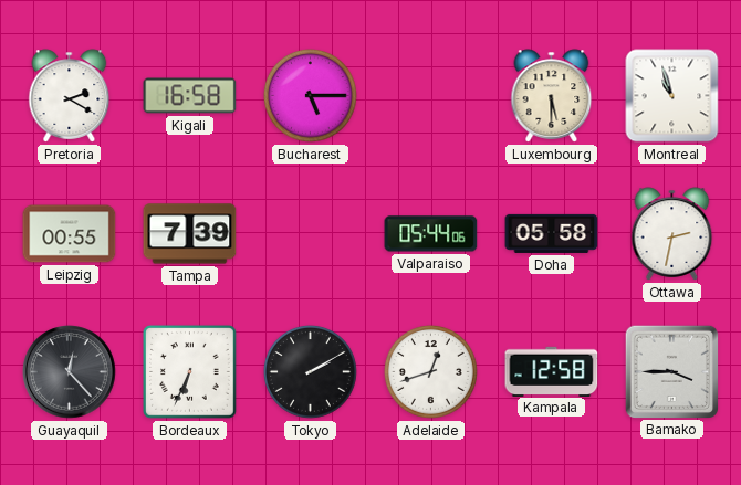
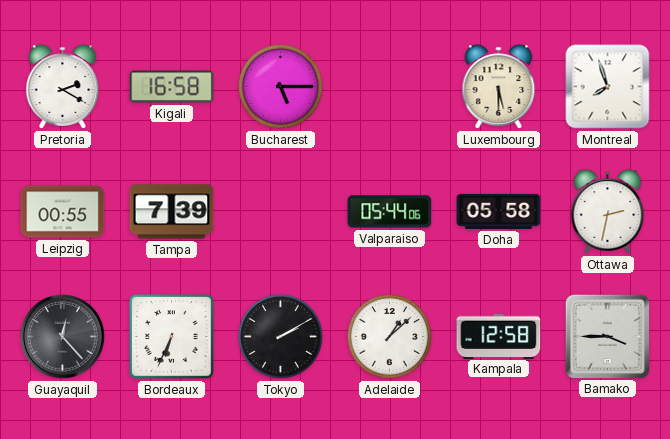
Montreal: 10:57 -> 7:57
Adelaide: 12:42 -> 1:08
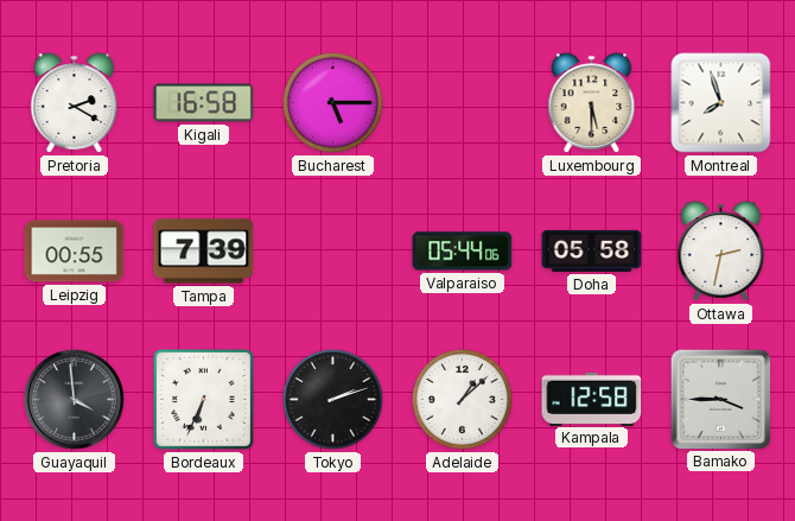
Guayaquil: 12:23 -> 3:59
Tokyo: 2:10 -> 2:12
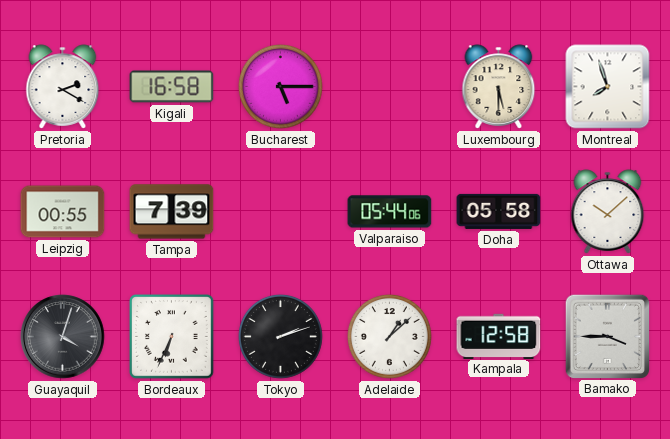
Ottawa: 2:32 -> 10:08
Guayaquil: 3:59 -> 4:03
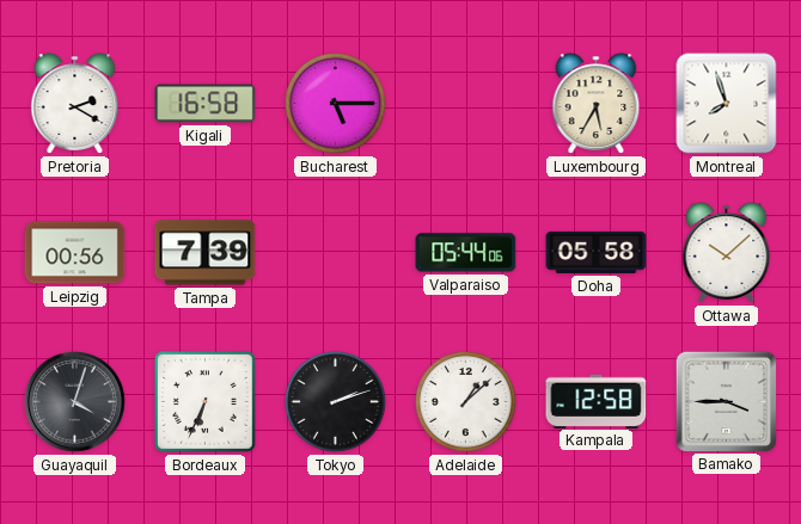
Luxembourg: 5:30 -> 5:35
Leipzig: 00:55 -> 00:56
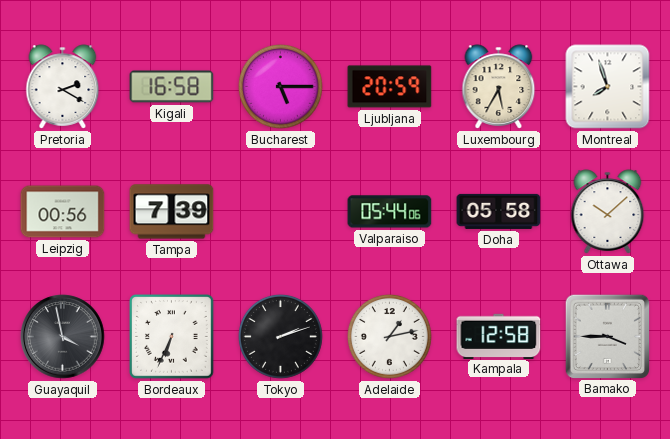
Ljubljana: none -> 20:59
Guayaquil: 4:03 -> 3:58
Adelaide: 1:08 -> 1:13
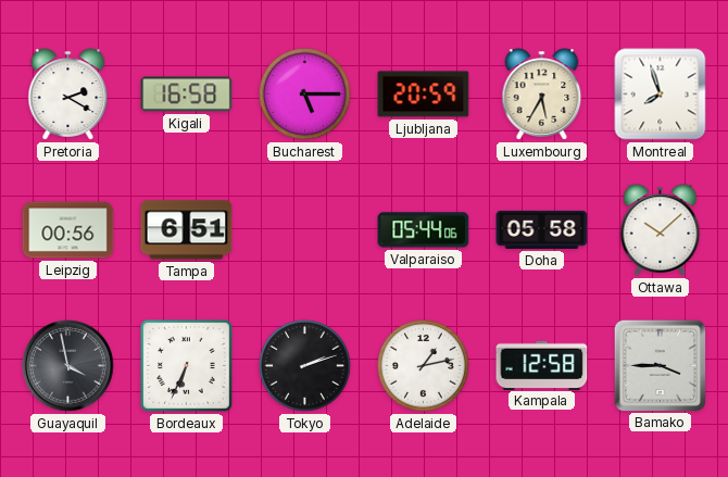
Tampa: 7:39 -> 6:51
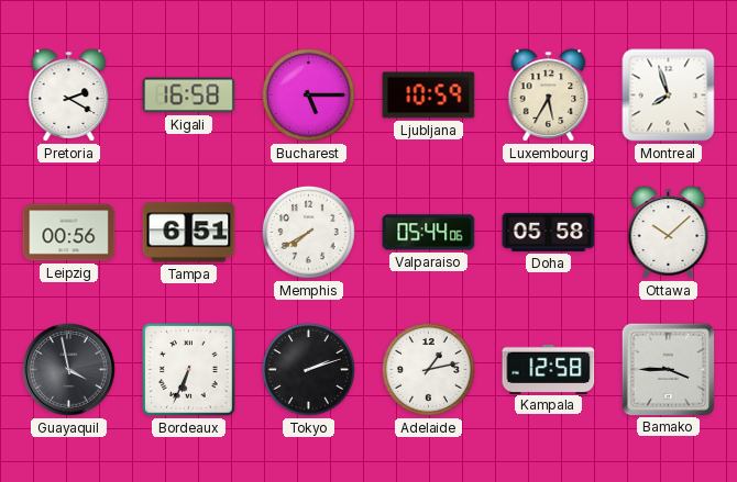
Ljubljana: 20:59 -> 10:59
Memphis: none -> 7:40
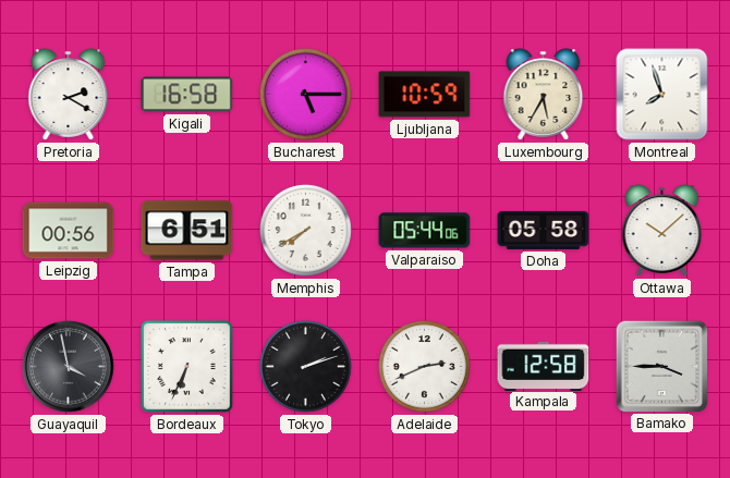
Adelaide: 1:13 -> 2:41
